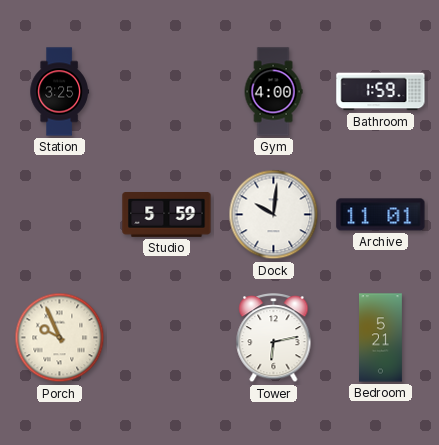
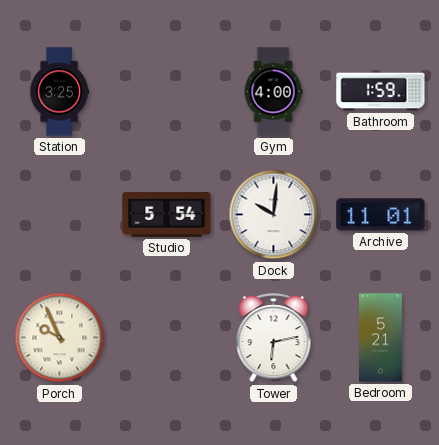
Studio: 5:59 -> 5:54
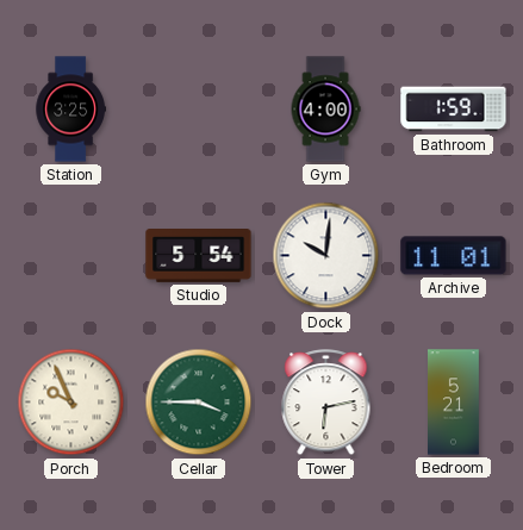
Cellar: none -> 3:45
